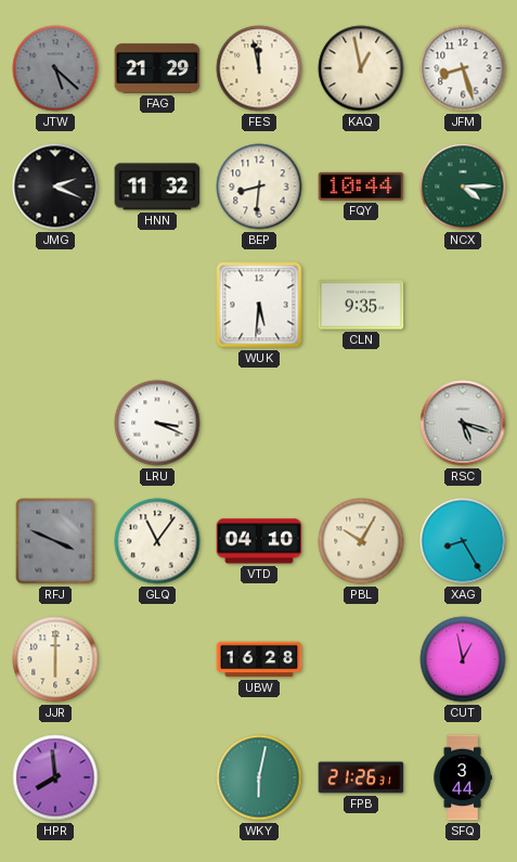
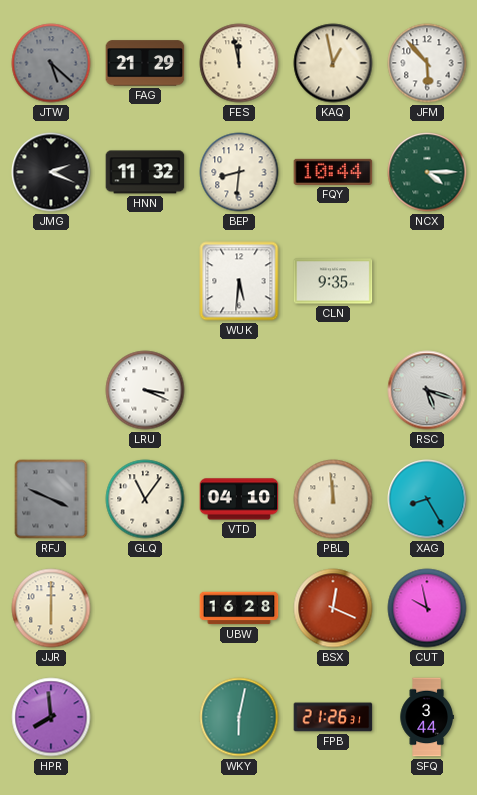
JFM: 8:27 -> 5:53
PBL: 10:05 -> 11:59
BSX: none -> 12:19
CUT: 12:58 -> 9:58
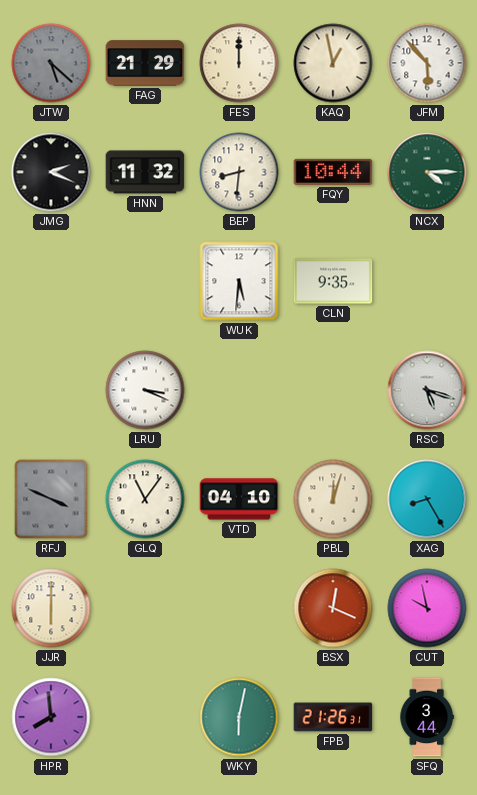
FES: 11:58 -> 12:00
PBL: 11:59 -> 12:03
UBW: 16:28 -> none
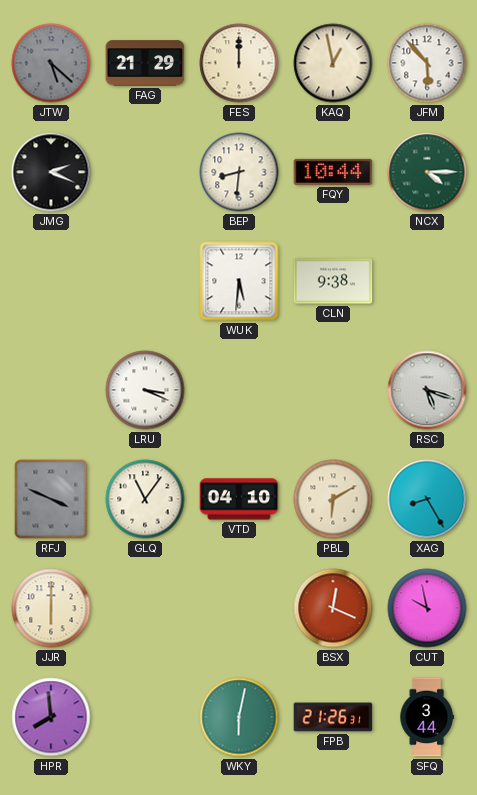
HNN: 11:32 -> none
CLN: 9:35 -> 9:38
PBL: 12:03 -> 6:10
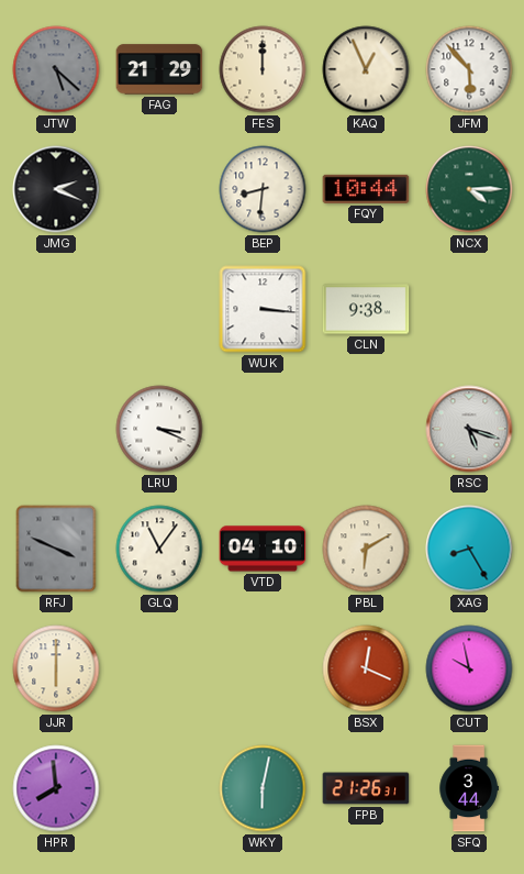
KAQ: 12:58 -> 12:56
WUK: 5:31 -> 3:16
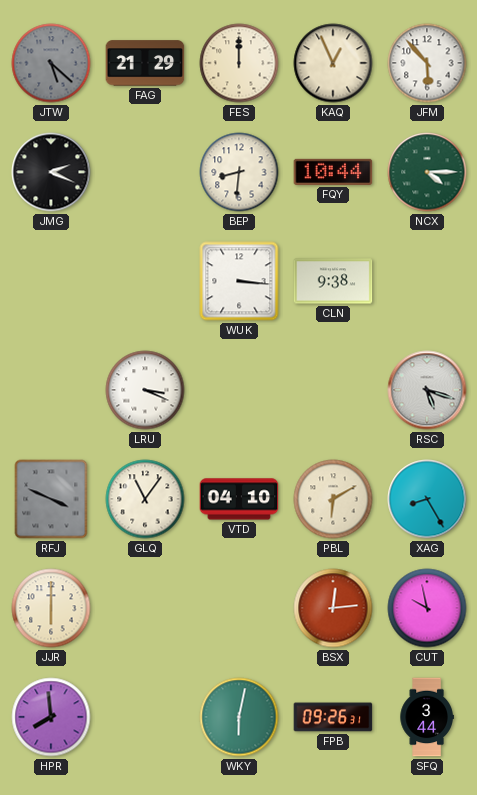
BSX: 12:19 -> 12:14
FPB: 21:26 -> 09:26
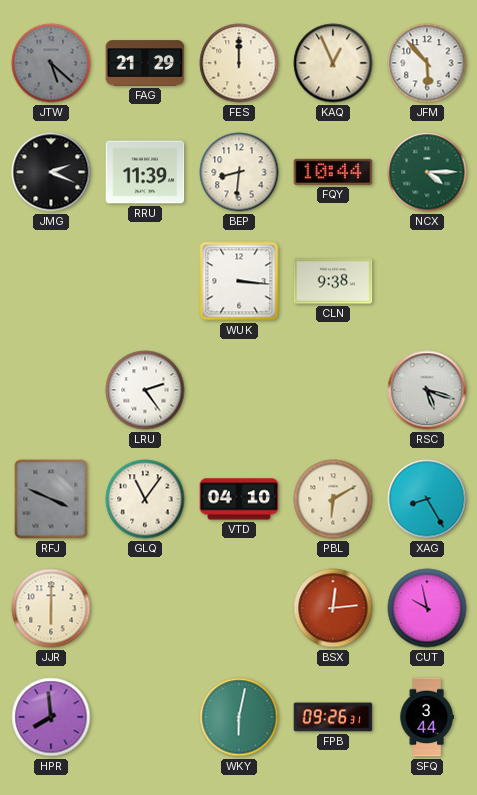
RRU: none -> 11:39
LRU: 3:19 -> 2:24
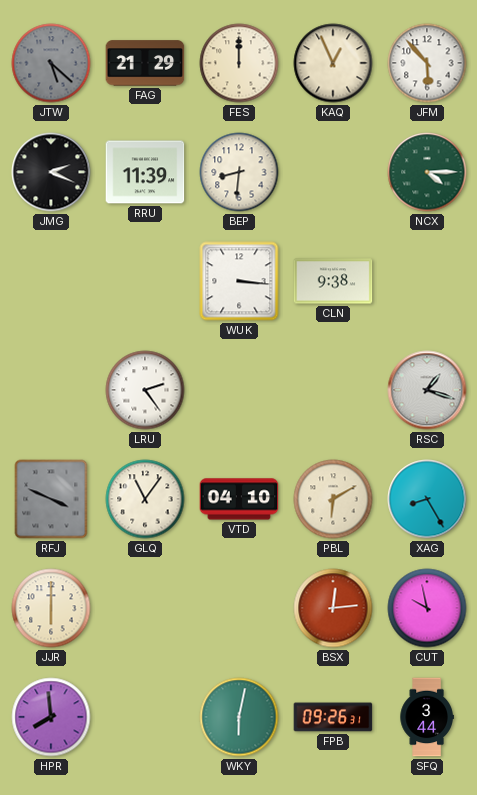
FQY: 10:44 -> none
RSC: 5:18 -> 1:18
